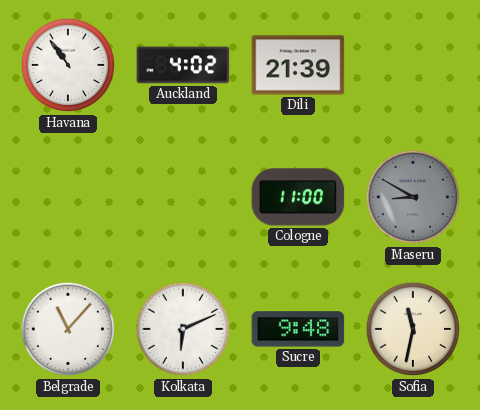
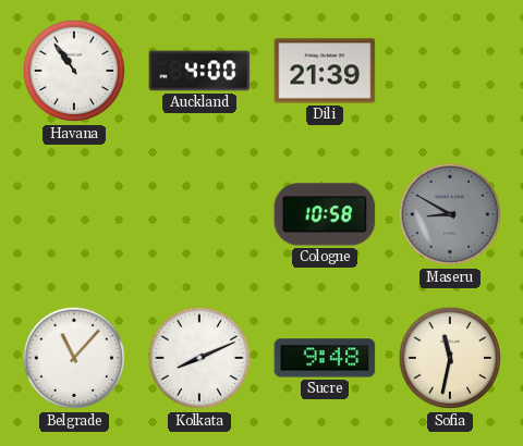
Auckland: 4:02 -> 4:00
Cologne: 11:00 -> 10:58
Kolkata: 6:11 -> 8:11
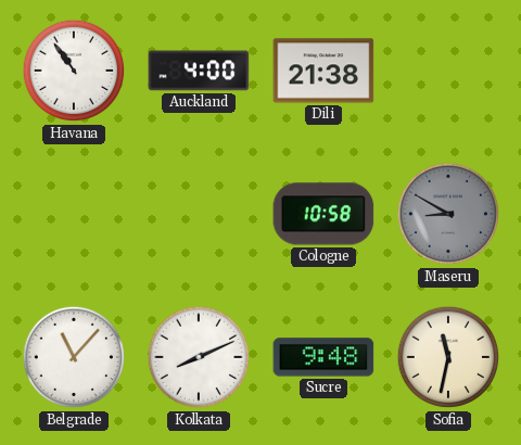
Dili: 21:39 -> 21:38
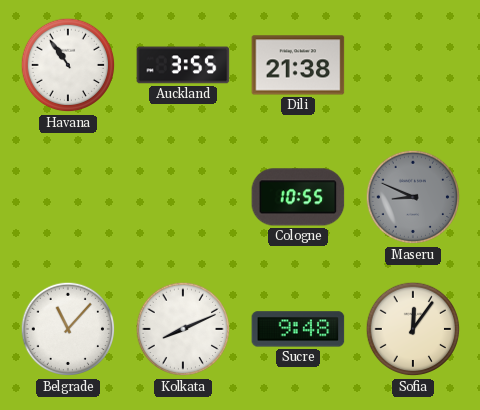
Auckland: 4:00 -> 3:55
Cologne: 10:58 -> 10:55
Maseru: 8:50 -> 8:49
Sofia: 11:32 -> 12:06
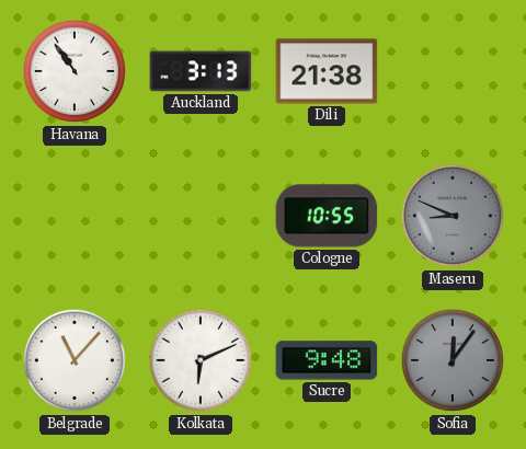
Auckland: 3:55 -> 3:13
Kolkata: 8:11 -> 6:11
Sofia dial: cream -> grey
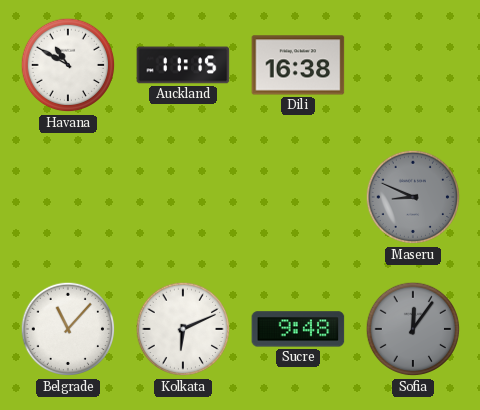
Havana: 10:54 -> 10:50
Auckland: 3:13 -> 11:15
Dili: 21:38 -> 16:38
Cologne: 10:55 -> none
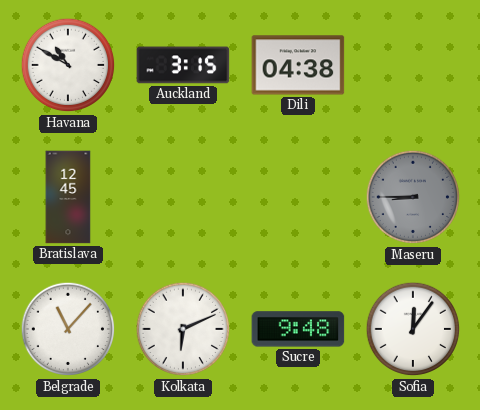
Auckland: 11:15 -> 3:15
Dili: 16:38 -> 04:38
Bratislava: none -> 12:45
Maseru: 8:49 -> 8:45
Sofia dial: grey -> white
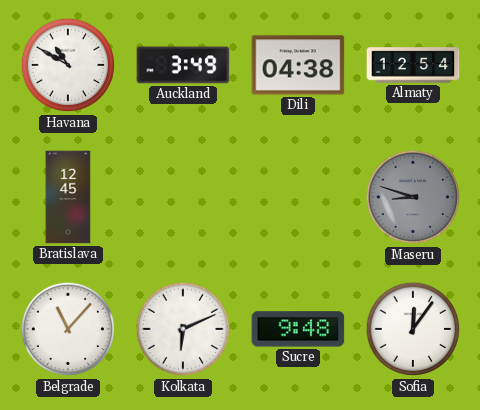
Auckland: 3:15 -> 3:49
Almaty: none -> 12:54
Maseru: 8:45 -> 8:48
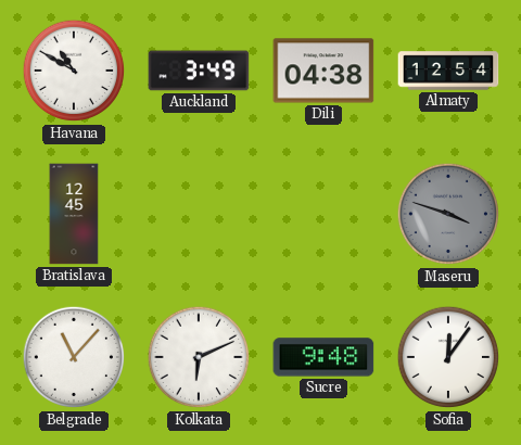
Maseru: 8:48 -> 3:48
